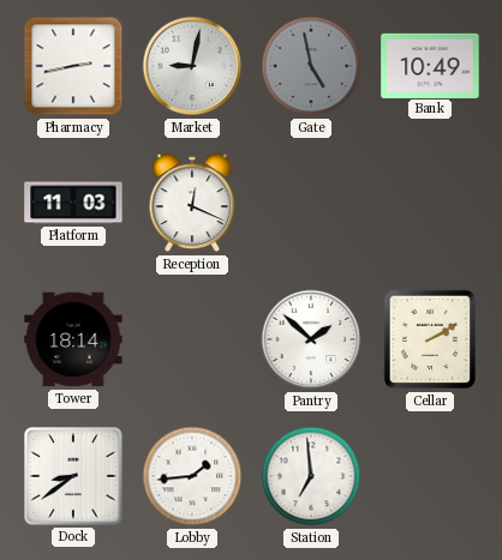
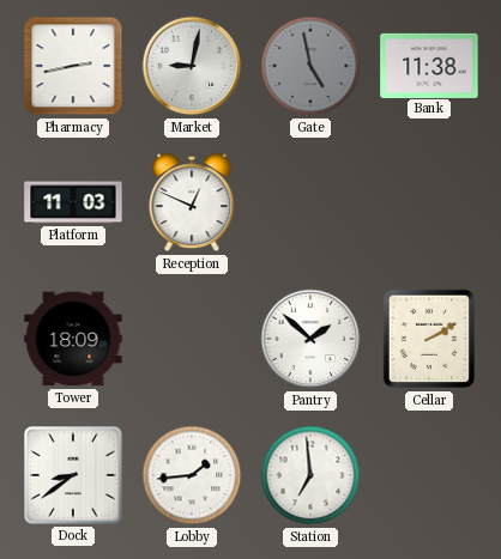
Bank: 10:49 -> 11:38
Reception: 12:19 -> 12:49
Tower: 18:14 -> 18:09
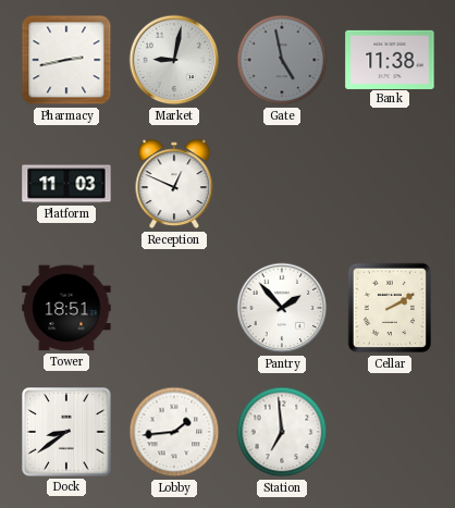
Tower: 18:09 -> 18:51
Pantry: 1:52 -> 1:53
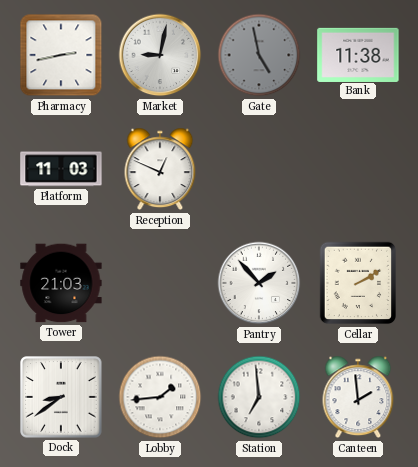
Tower: 18:51 -> 21:03
Canteen: none -> 1:59
